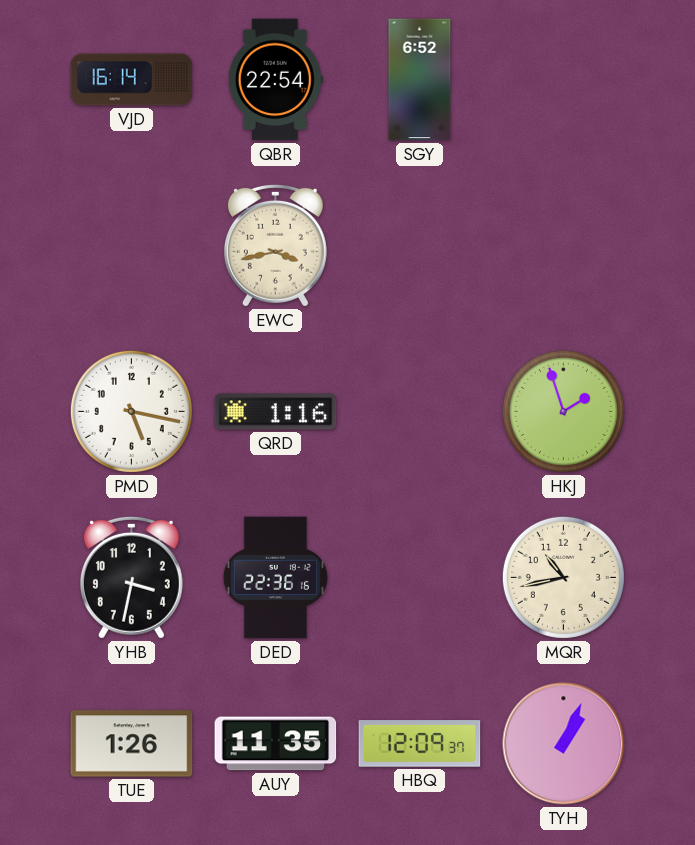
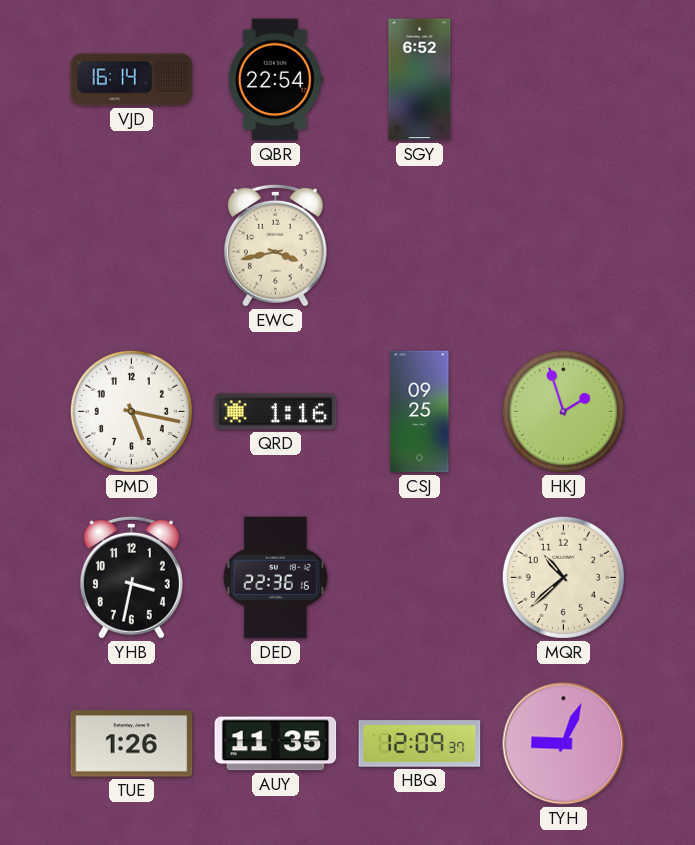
CSJ: none -> 09:25
MQR: 10:43 -> 10:38
TYH: 1:04 -> 9:04
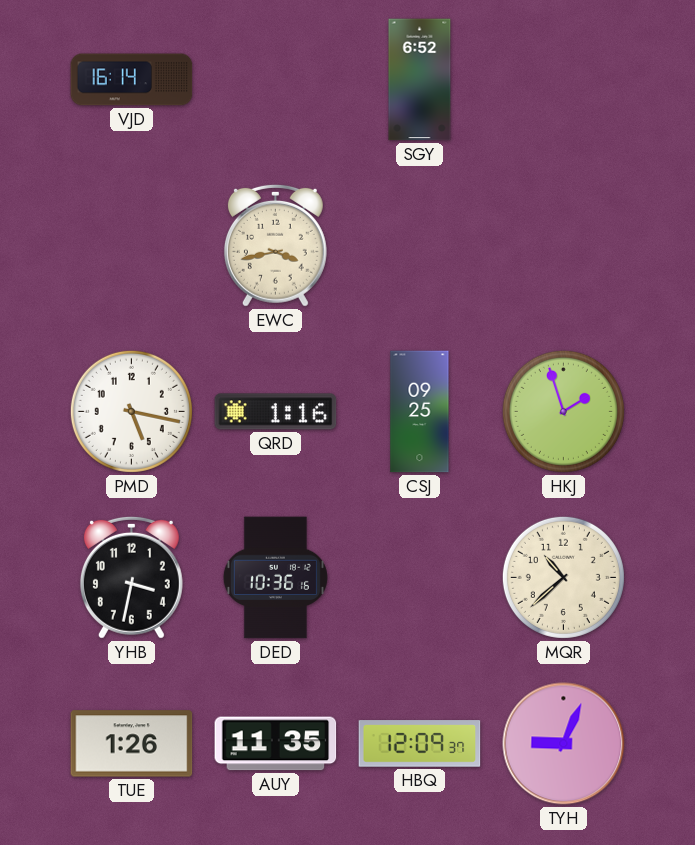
QBR: 22:54 -> none
DED: 22:36 -> 10:36
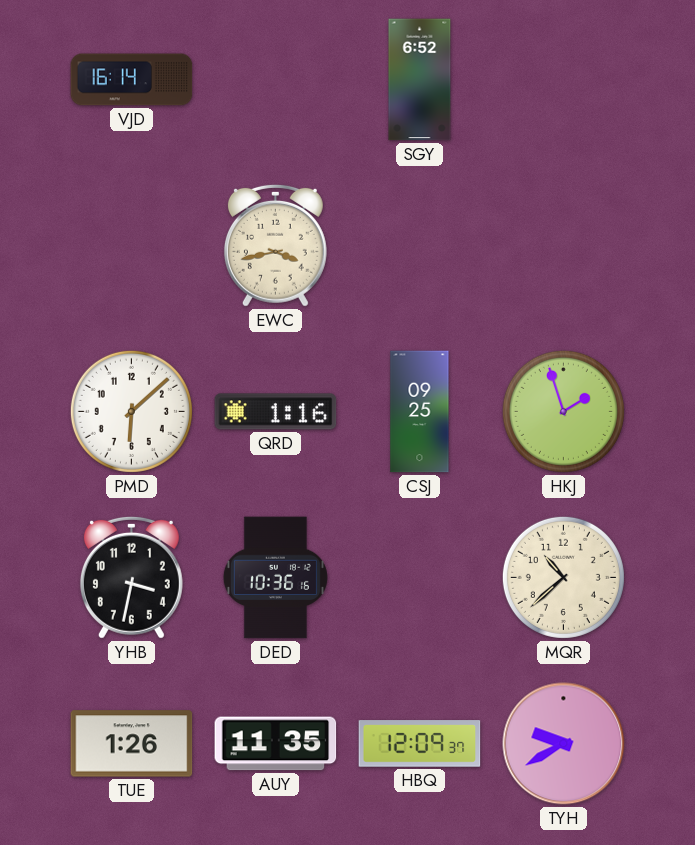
PMD: 5:17 -> 6:08
TYH: 9:04 -> 9:40
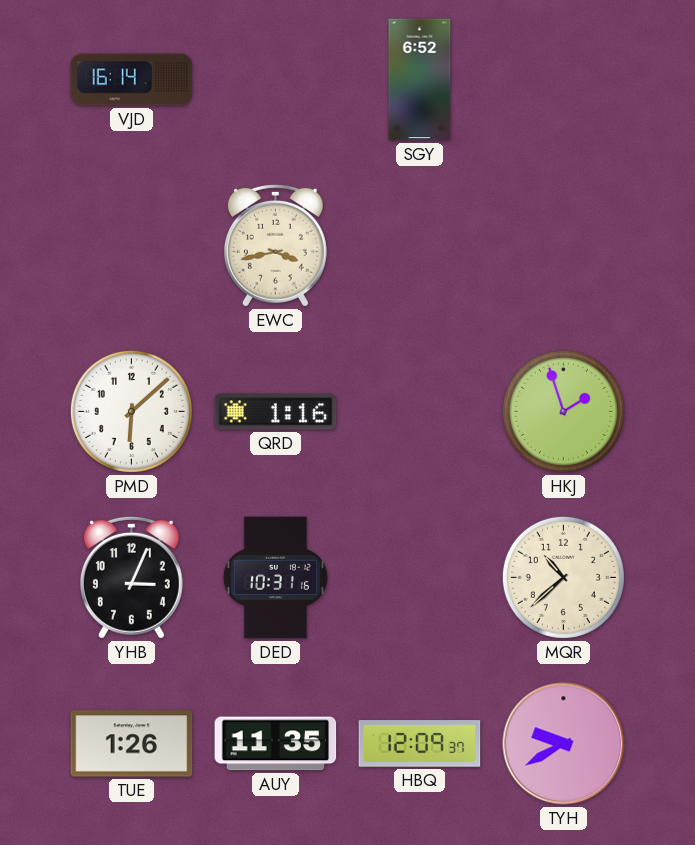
CSJ: 09:25 -> none
YHB: 3:32 -> 3:04
DED: 10:36 -> 10:31
